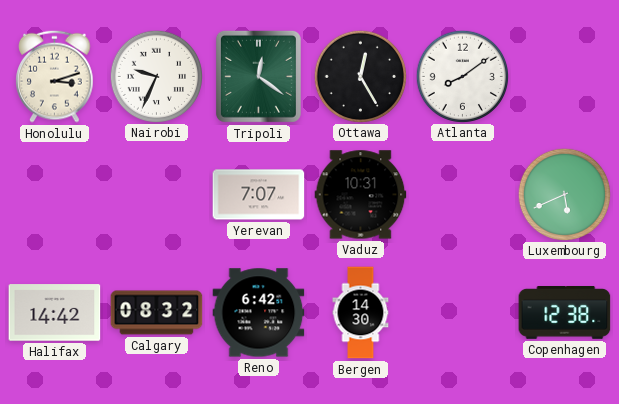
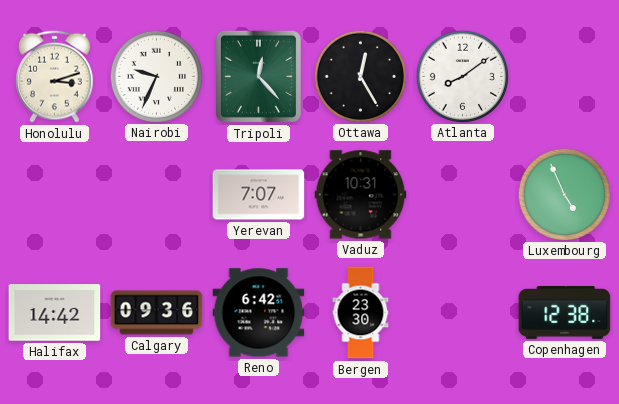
Tripoli: 12:21 -> 12:23
Luxembourg: 5:41 -> 4:56
Calgary: 08:32 -> 09:36
Bergen: 14:30 -> 23:30
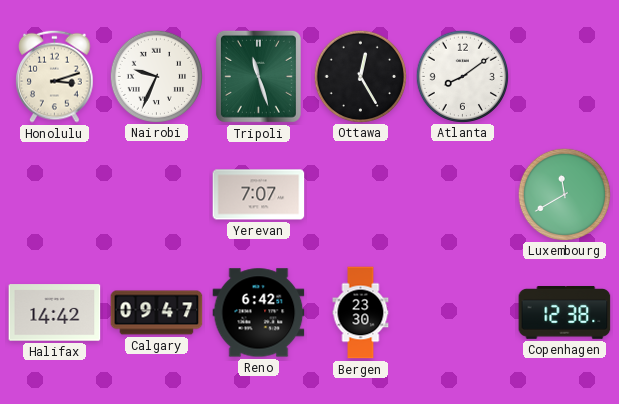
Tripoli: 12:23 -> 11:27
Vaduz: 10:31 -> none
Luxembourg: 4:56 -> 11:40
Calgary: 09:36 -> 09:47
